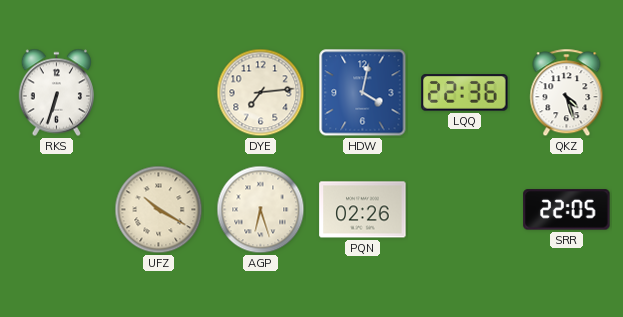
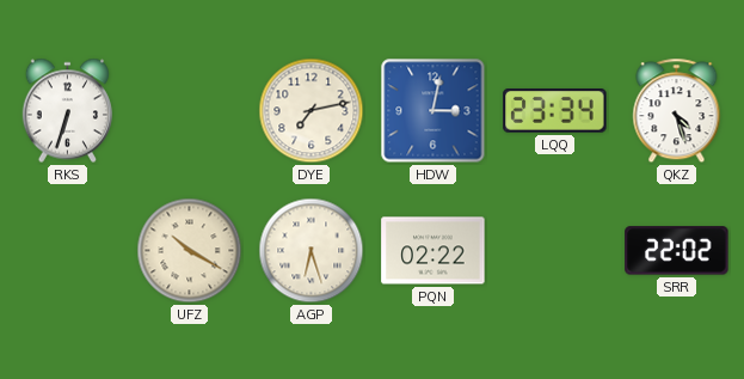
DYE: 7:14 -> 7:13
HDW: 4:02 -> 3:02
LQQ: 22:36 -> 23:34
PQN: 02:26 -> 02:22
SRR: 22:05 -> 22:02
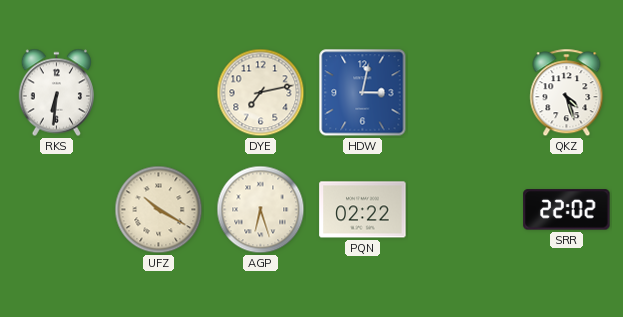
RKS: 6:33 -> 6:31
LQQ: 23:34 -> none
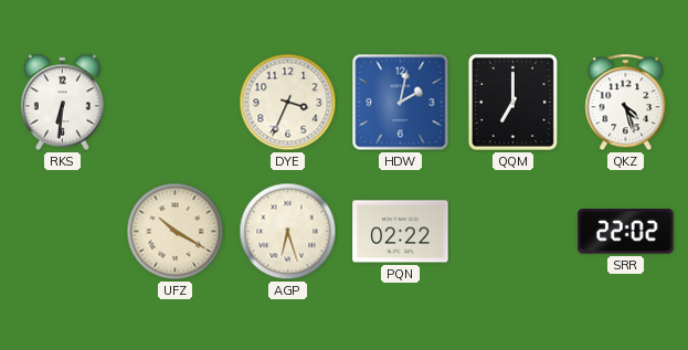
DYE: 7:13 -> 3:34
HDW: 3:02 -> 2:02
QQM: none -> 7:00
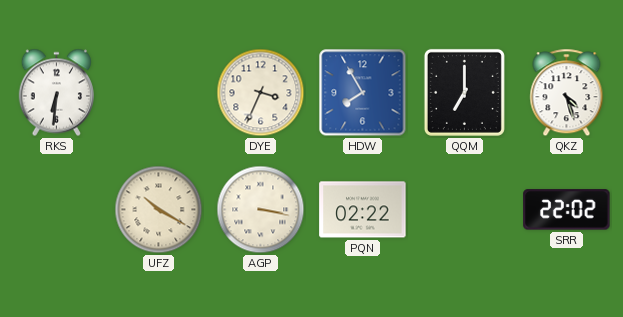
HDW: 2:02 -> 7:55
AGP: 6:27 -> 3:17
